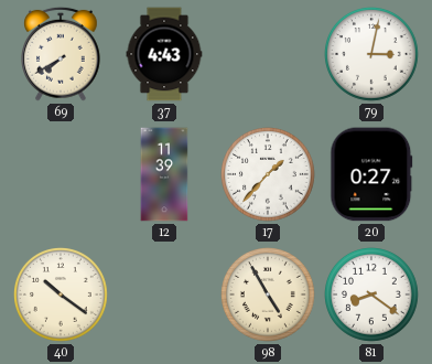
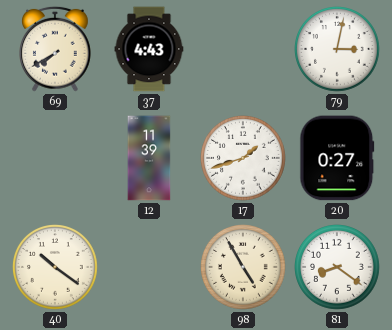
17: 1:37 -> 1:42
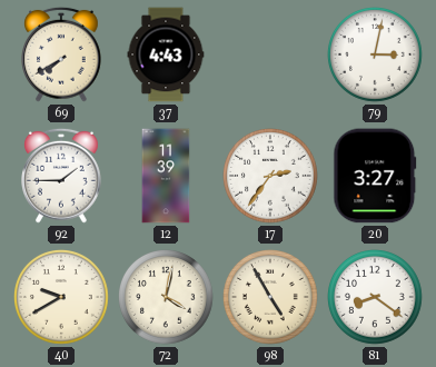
92: none -> 1:45
17: 1:42 -> 2:36
20: 0:27 -> 3:27
40: 10:21 -> 9:40
72: none -> 4:02
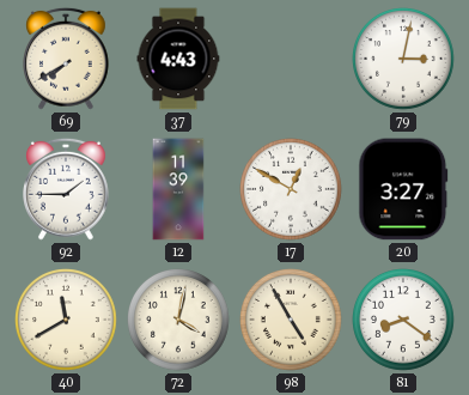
17: 2:36 -> 12:50
40: 9:40 -> 11:40
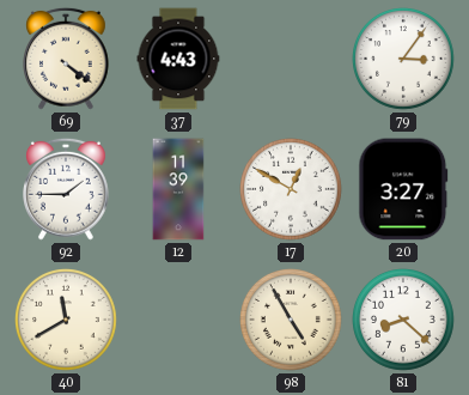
69: 7:40 -> 4:21
79: 3:02 -> 3:06
72: 4:02 -> none
81: 8:21 -> 8:22
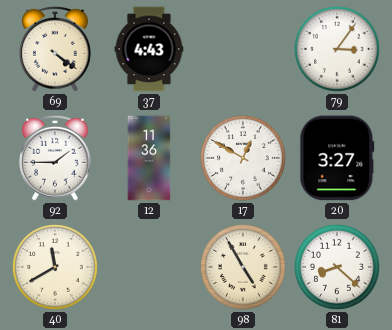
12: 11:39 -> 11:36
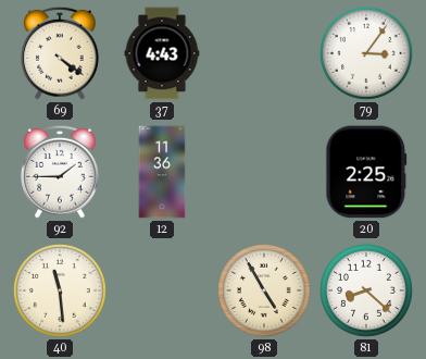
17: 12:50 -> none
20: 3:27 -> 2:25
40: 11:40 -> 11:29
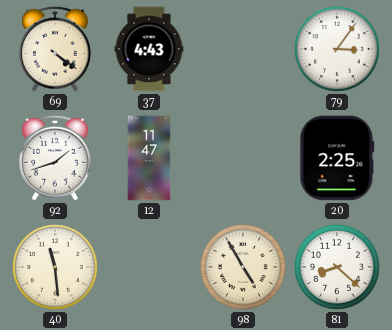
92: 1:45 -> 1:42
12: 11:36 -> 11:47
